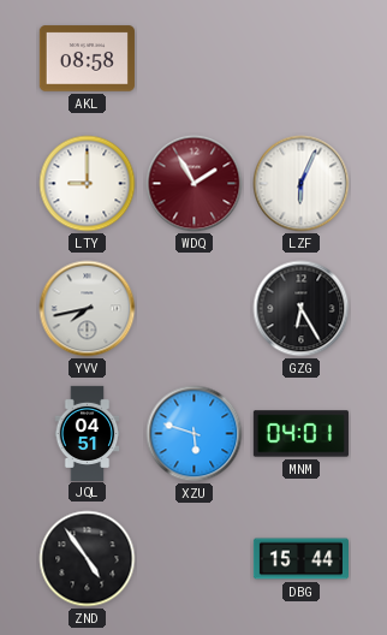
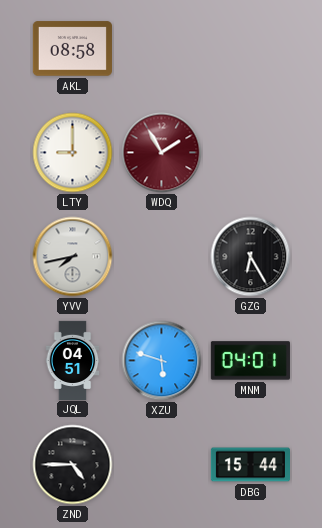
LZF: 6:04 -> none
ZND: 4:54 -> 4:45
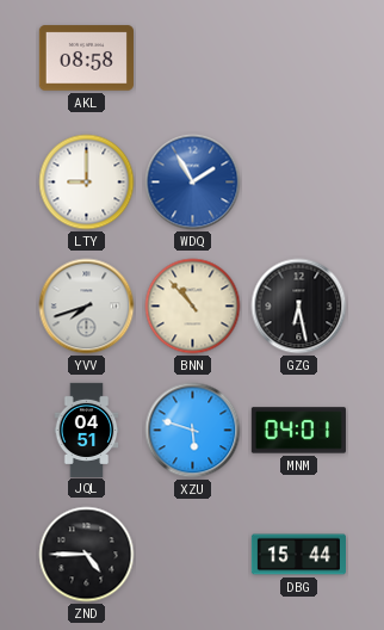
WDQ dial: burgundy -> blue
YVV: 7:43 -> 7:42
BNN: none -> 10:53
GZG: 6:25 -> 6:28
